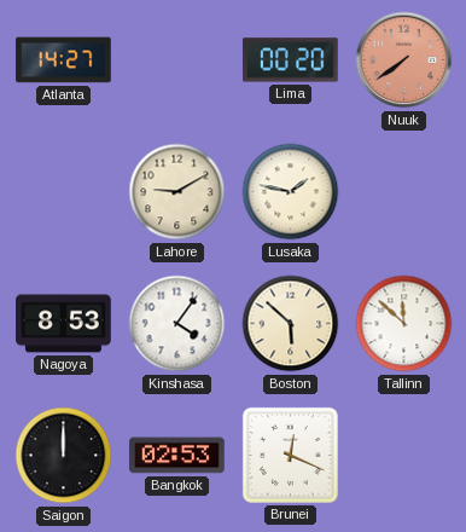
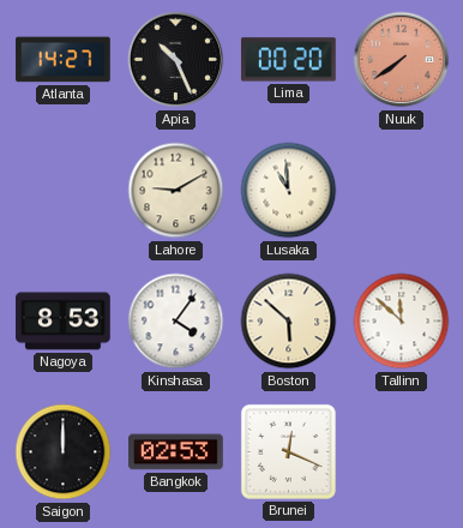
Apia: none -> 10:26
Lusaka: 1:47 -> 10:59
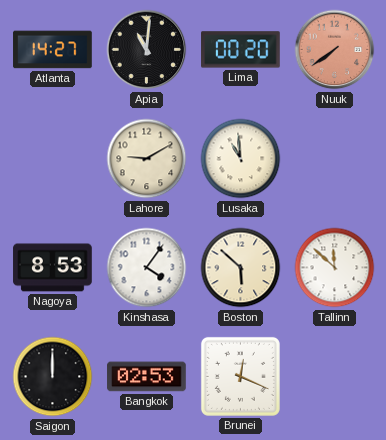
Apia: 10:26 -> 11:01
